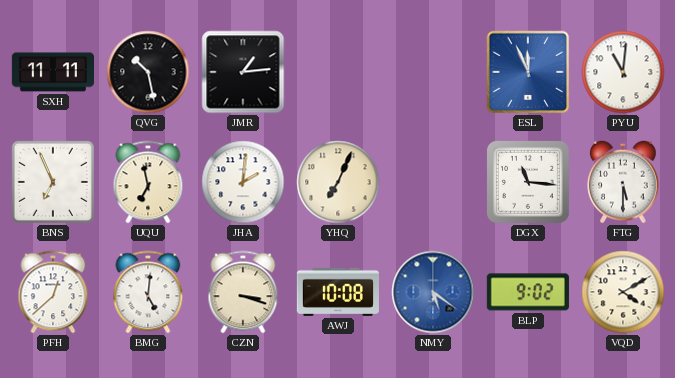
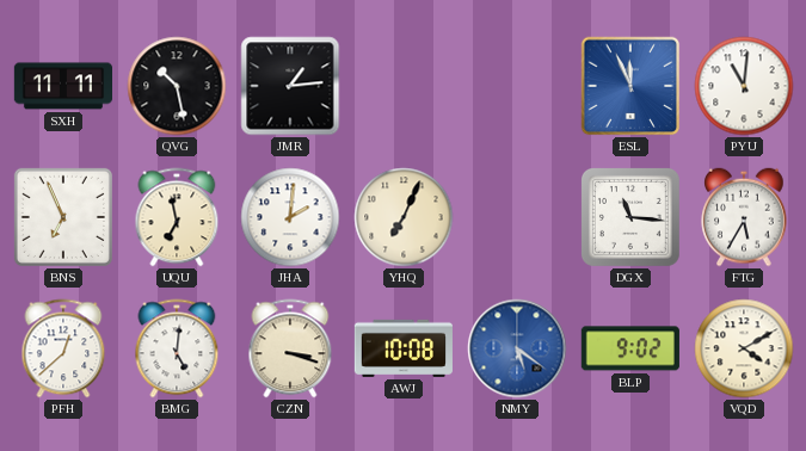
FTG: 5:30 -> 5:35
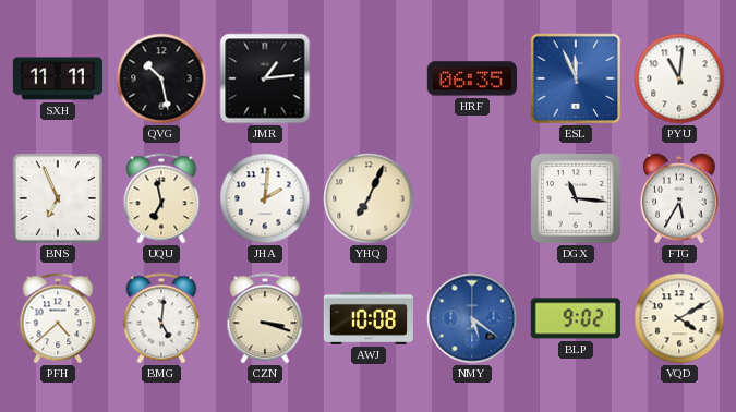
HRF: none -> 06:35
PFH: 12:38 -> 4:38
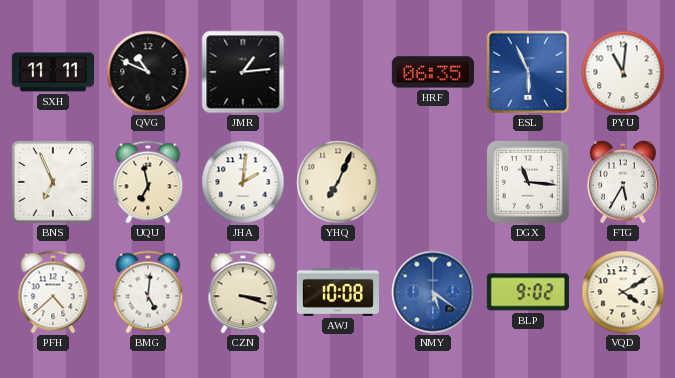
QVG: 10:28 -> 10:49
ESL: 11:56 -> 5:56
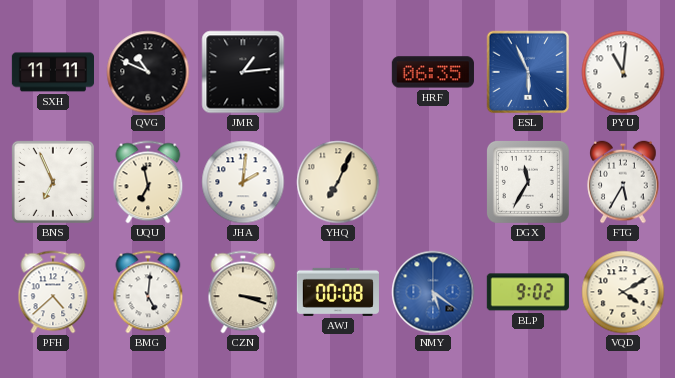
DGX: 11:16 -> 11:35
AWJ: 10:08 -> 00:08
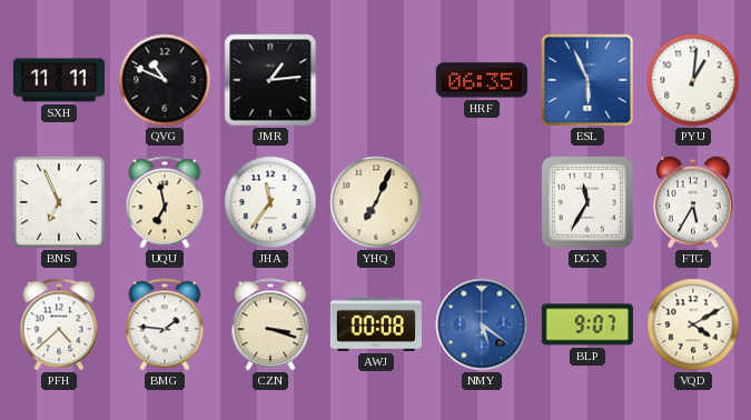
PYU: 11:01 -> 1:01
JHA: 2:01 -> 11:36
BMG: 5:01 -> 1:46
BLP: 9:02 -> 9:07
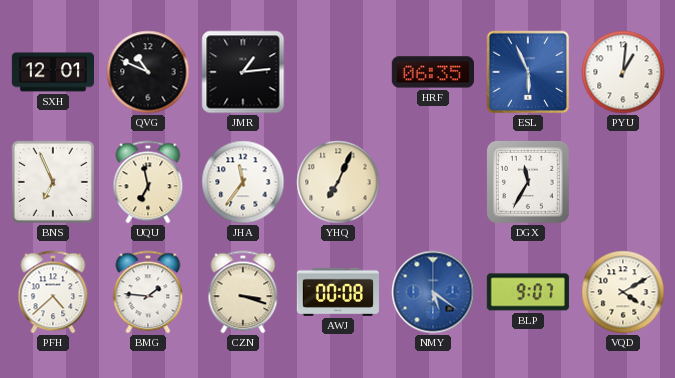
SXH: 11:11 -> 12:01
FTG: 5:35 -> none
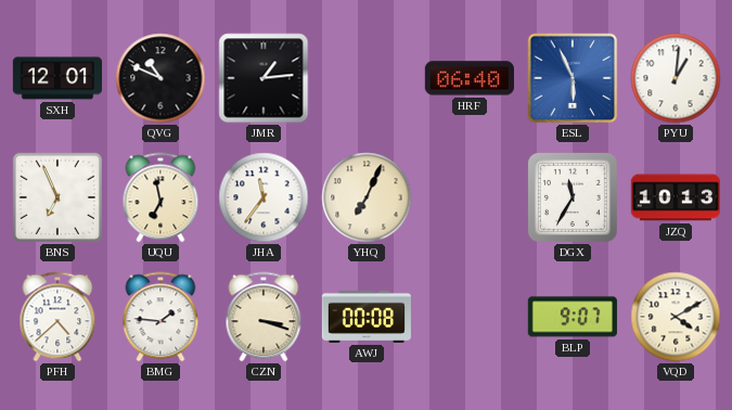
HRF: 06:35 -> 06:40
JZQ: none -> 10:13
NMY: 5:21 -> none
